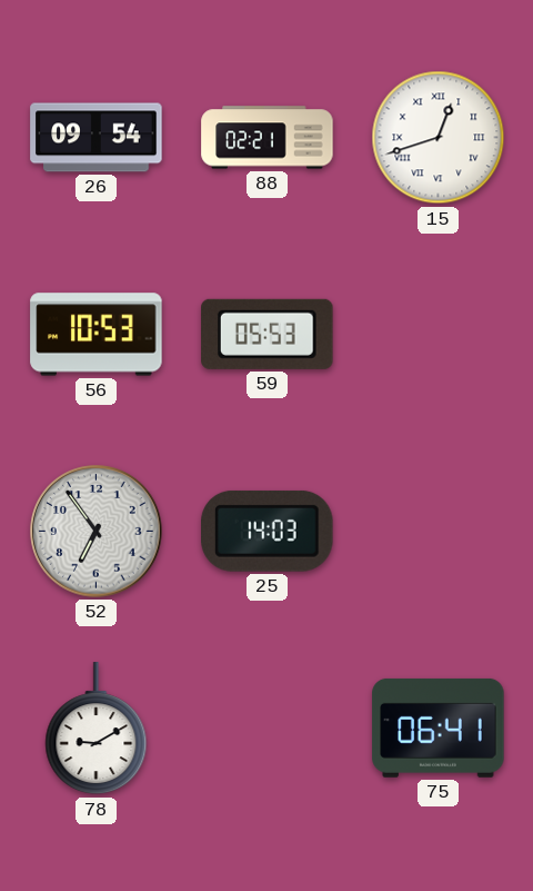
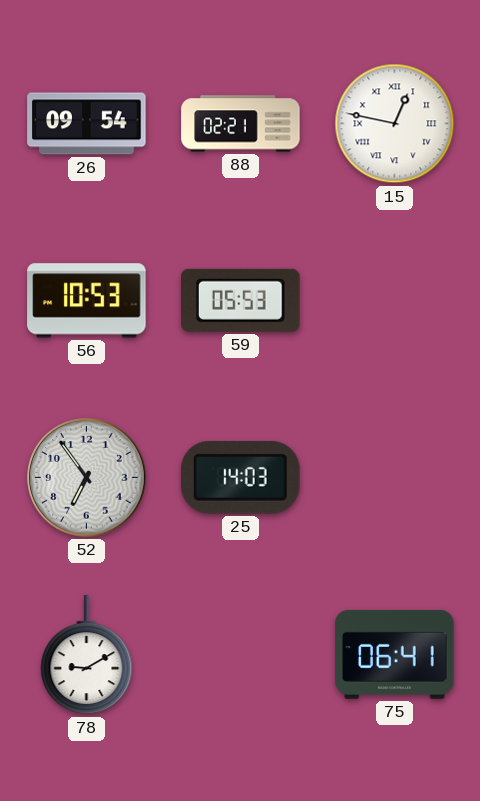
15: 12:42 -> 12:47
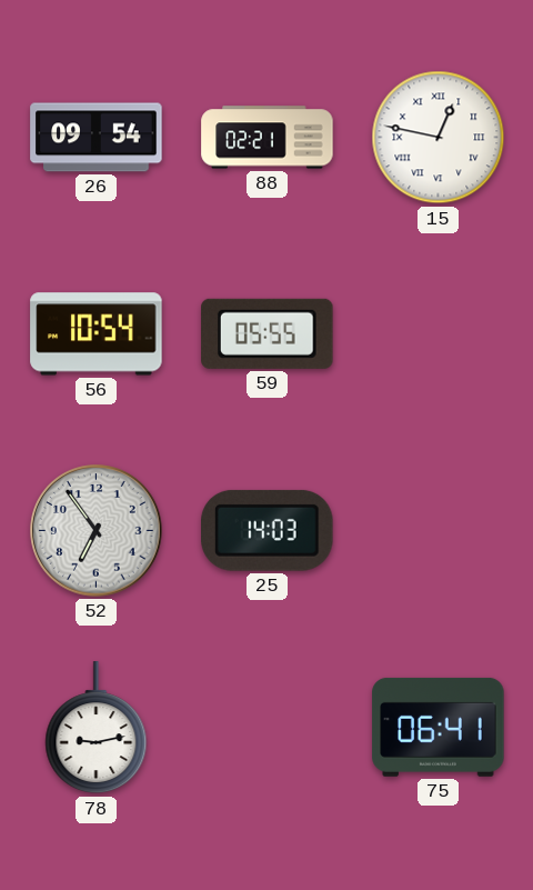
56: 10:53 -> 10:54
59: 05:53 -> 05:55
78: 9:10 -> 9:13
